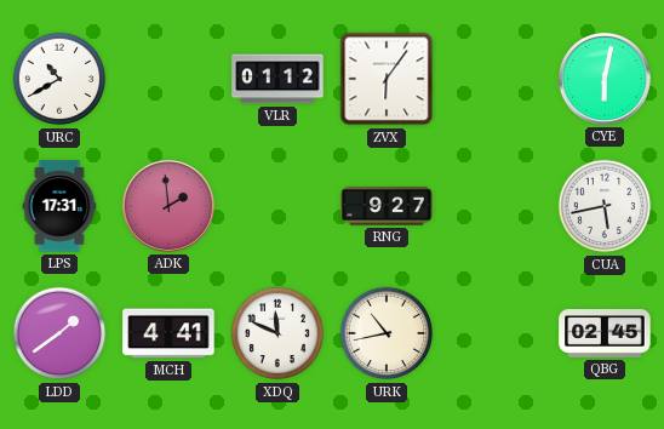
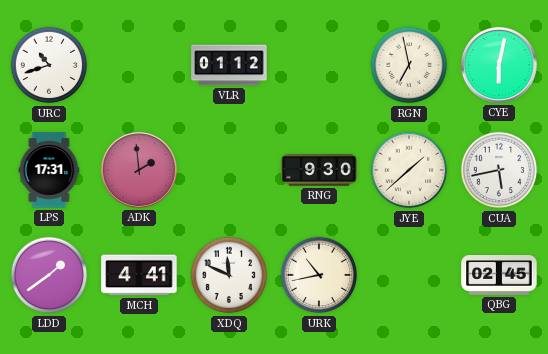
URC: 10:40 -> 10:42
ZVX: 6:06 -> none
RGN: none -> 6:58
RNG: 9:27 -> 9:30
JYE: none -> 1:38
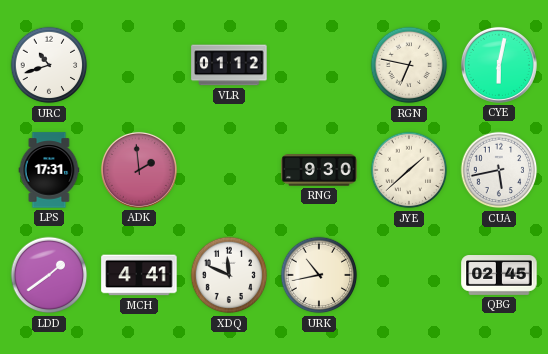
RGN: 6:58 -> 6:47
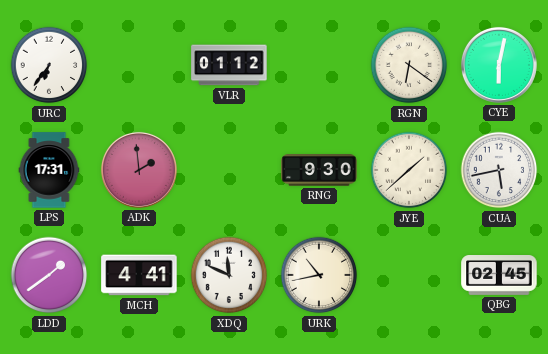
URC: 10:42 -> 6:36
RGN: 6:47 -> 6:21
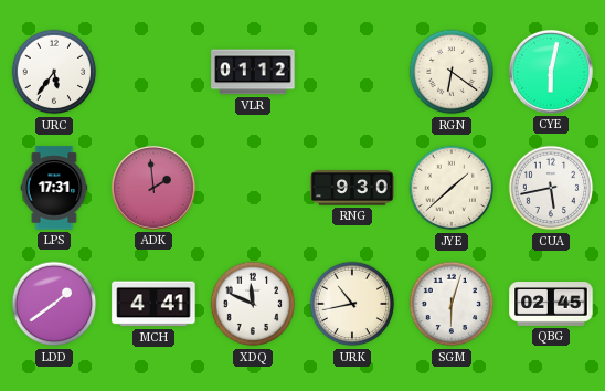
URC: 6:36 -> 5:36
SGM: none -> 6:03
